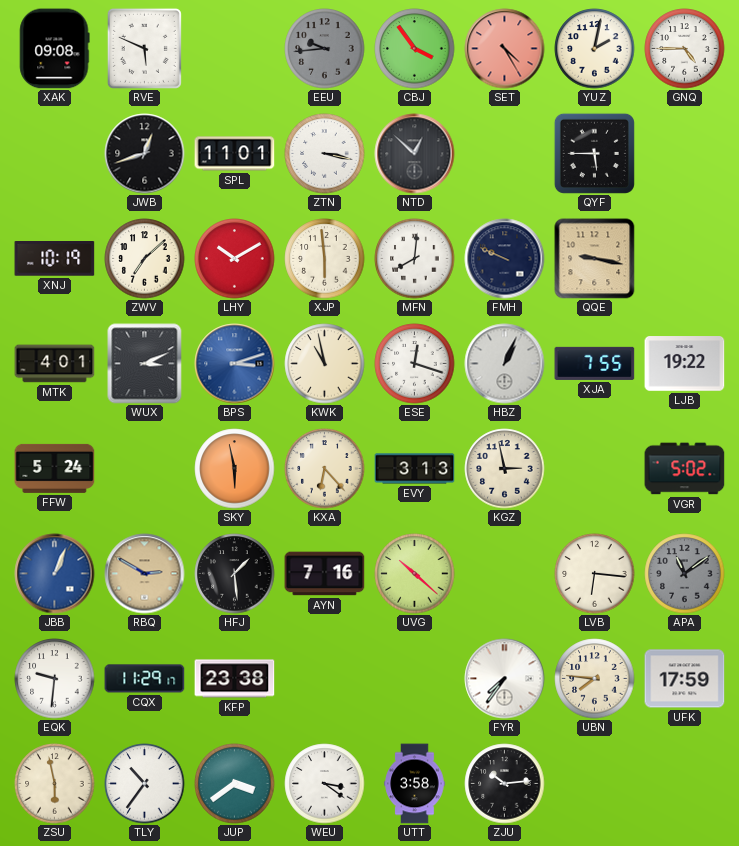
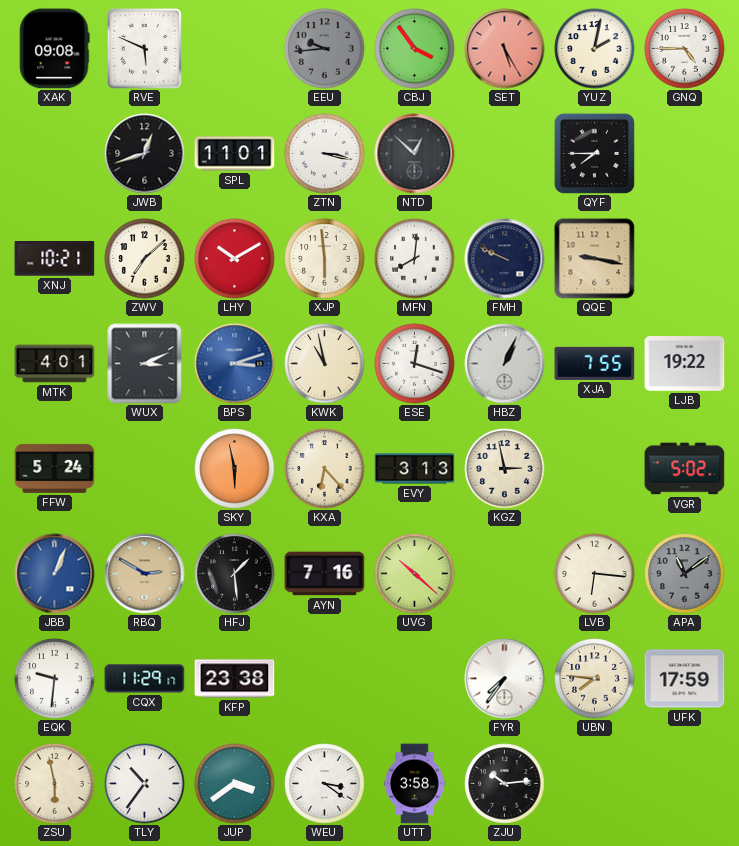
SET: 4:25 -> 5:25
QYF: 5:45 -> 7:45
XNJ: 10:19 -> 10:21
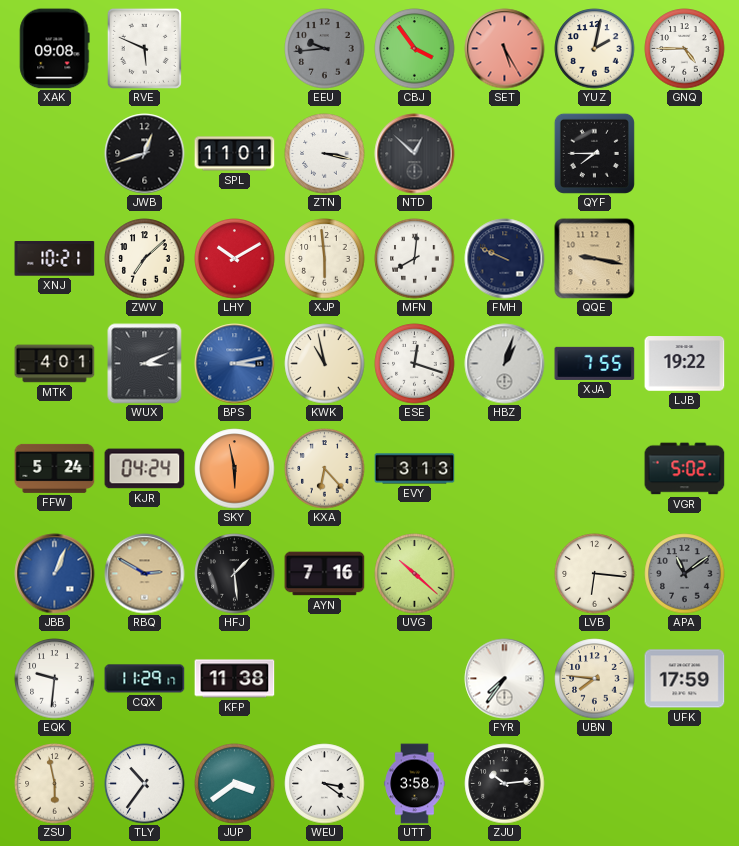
BPS: 3:12 -> 3:13
HBZ: 1:04 -> 1:03
KJR: none -> 04:24
KGZ: 2:58 -> none
KFP: 23:38 -> 11:38
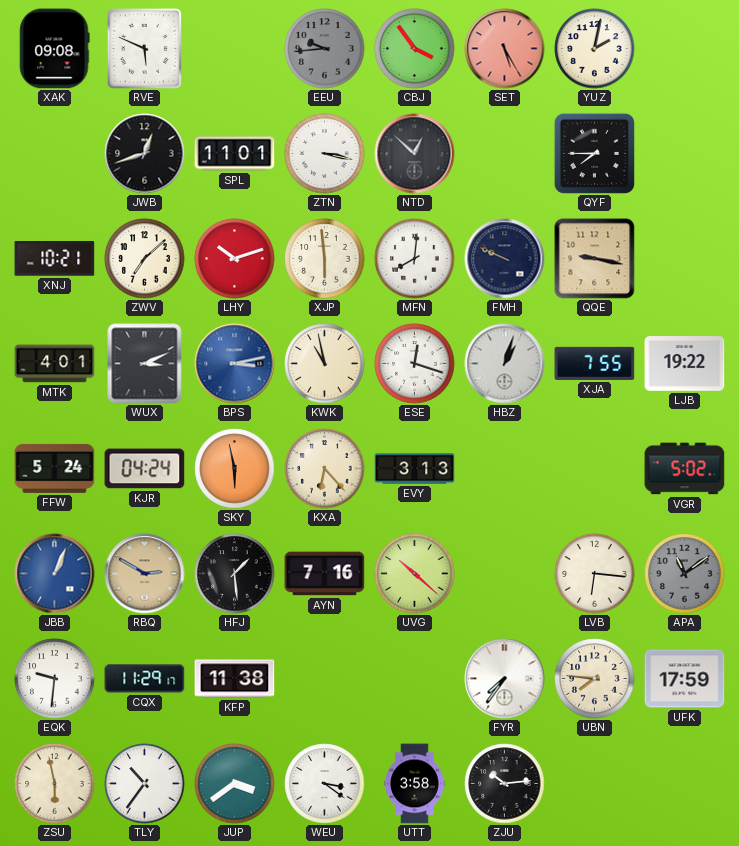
GNQ: 4:45 -> none
LHY: 10:10 -> 10:12
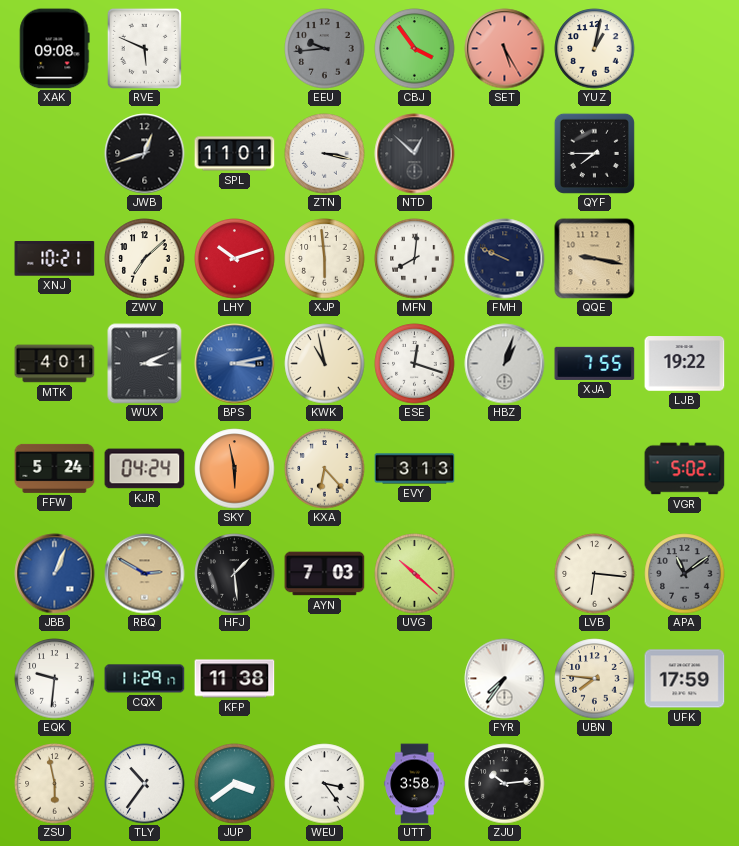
YUZ: 2:02 -> 1:02
AYN: 7:16 -> 7:03
WEU: 3:21 -> 3:24
